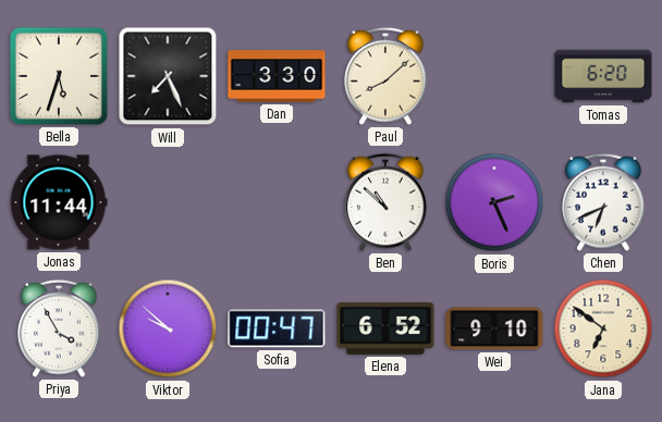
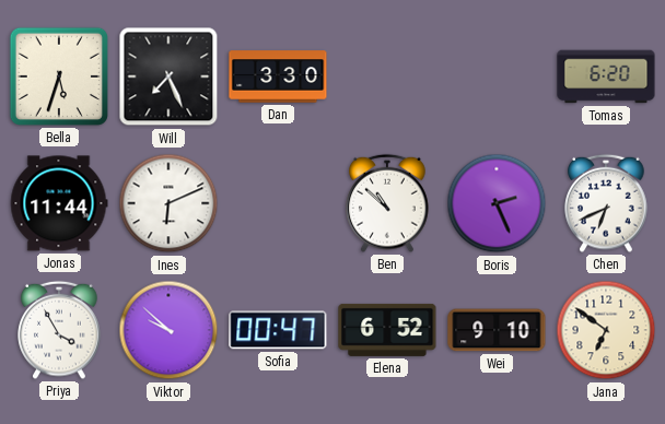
Paul: 8:08 -> none
Ines: none -> 6:11
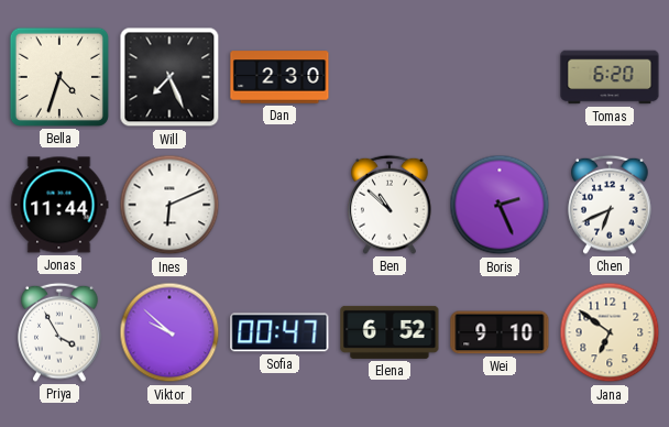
Bella: 5:33 -> 4:33
Dan: 3:30 -> 2:30
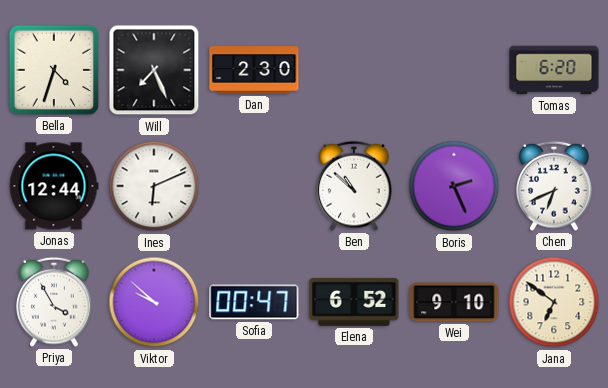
Jonas: 11:44 -> 12:44
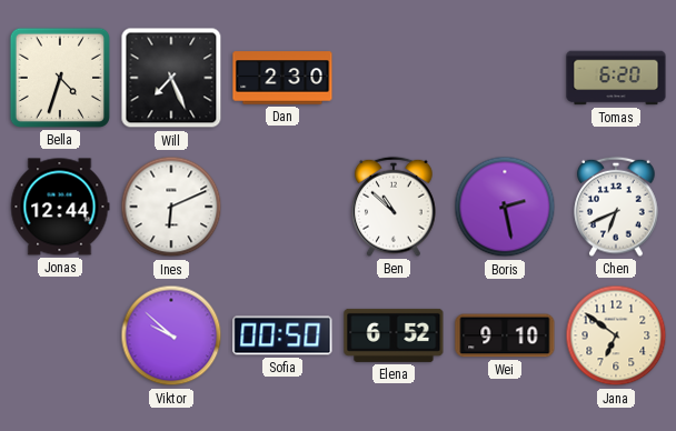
Boris: 2:26 -> 2:28
Priya: 3:55 -> none
Sofia: 00:47 -> 00:50
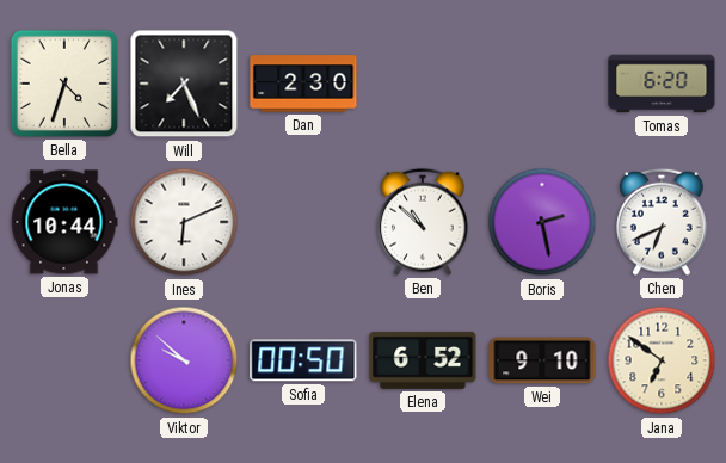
Jonas: 12:44 -> 10:44
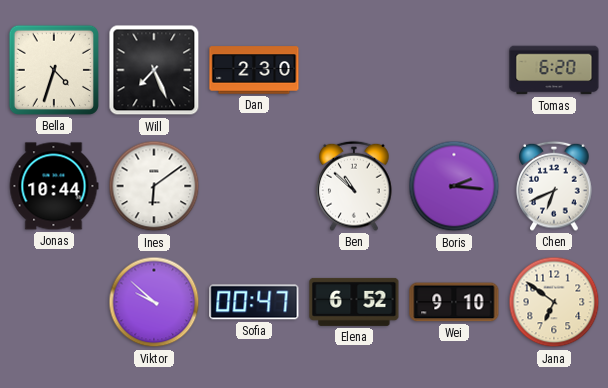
Ines: 6:11 -> 6:09
Boris: 2:28 -> 2:16
Sofia: 00:50 -> 00:47
